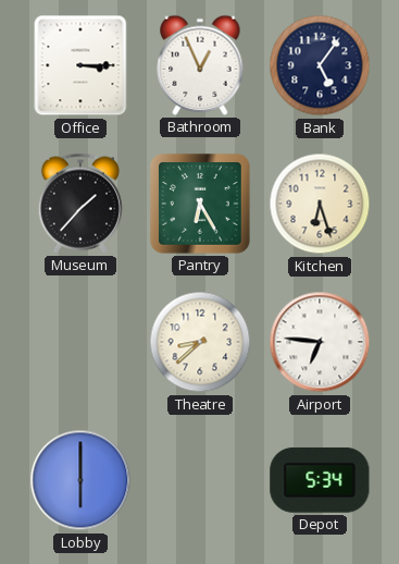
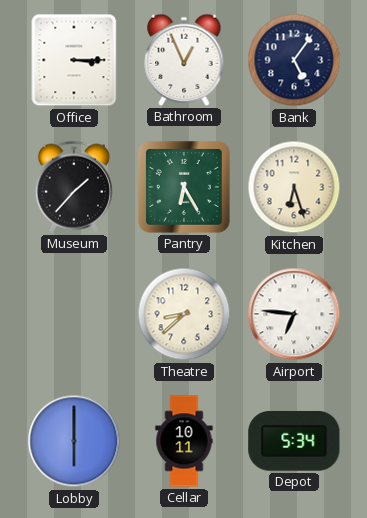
Cellar: none -> 10:11
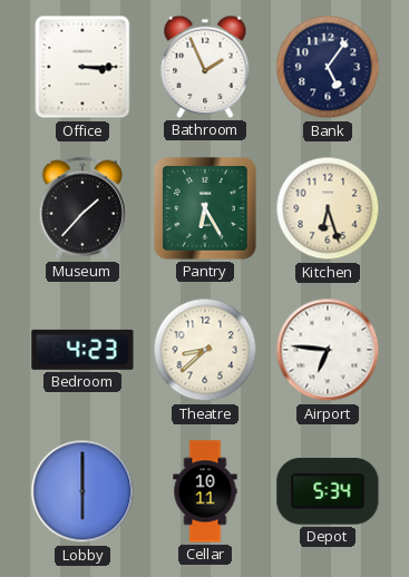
Bathroom: 12:56 -> 1:56
Bedroom: none -> 4:23
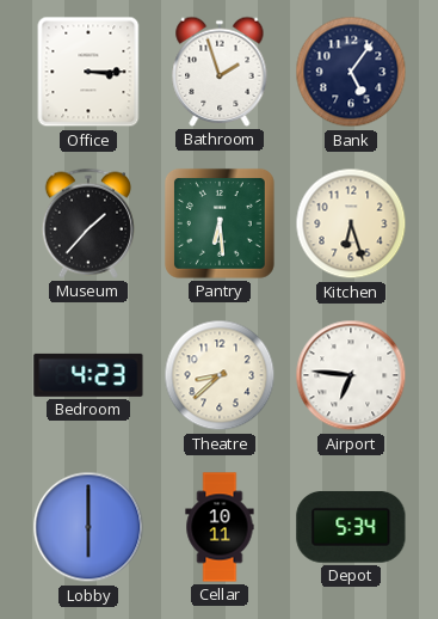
Bathroom: 1:56 -> 1:57
Pantry: 6:25 -> 6:29
